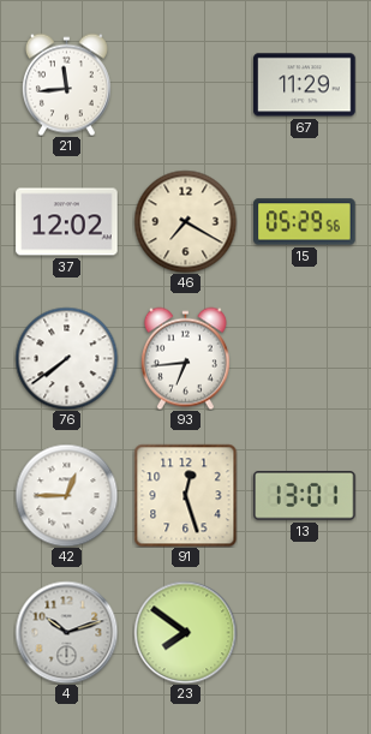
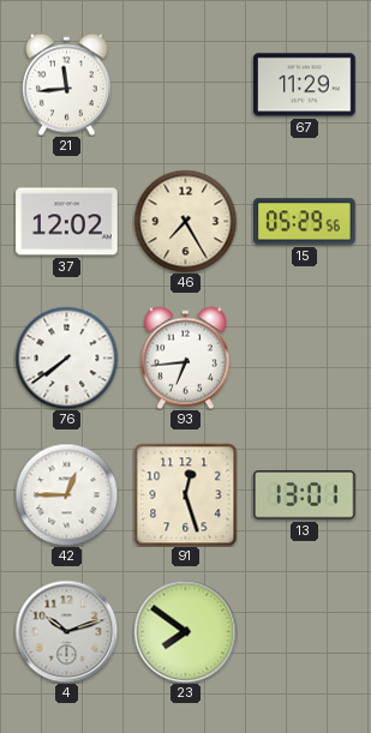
46: 7:20 -> 7:25
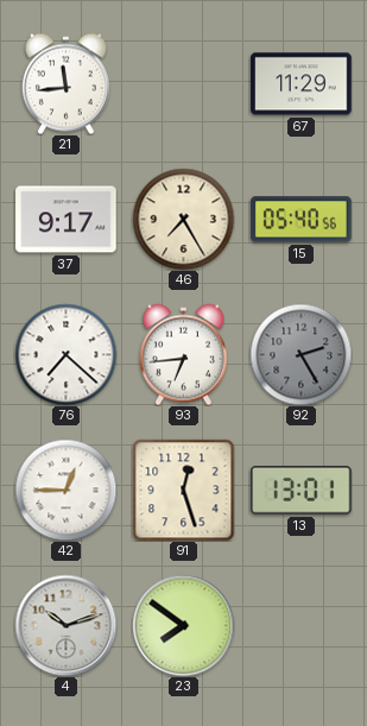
37: 12:02 -> 9:17
15: 05:29 -> 05:40
76: 7:39 -> 7:22
92: none -> 2:25
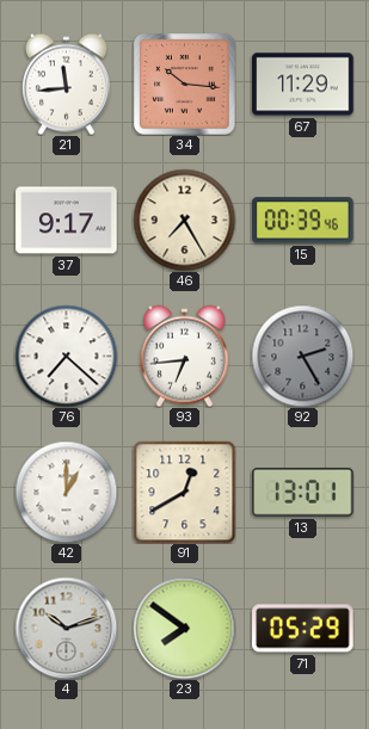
34: none -> 10:16
15: 05:40 -> 00:39
42: 12:45 -> 1:00
91: 12:27 -> 12:40
71: none -> 05:29
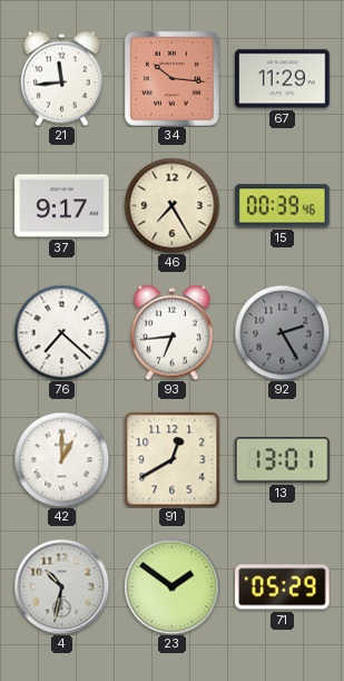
4: 10:12 -> 10:32
23: 7:51 -> 1:51
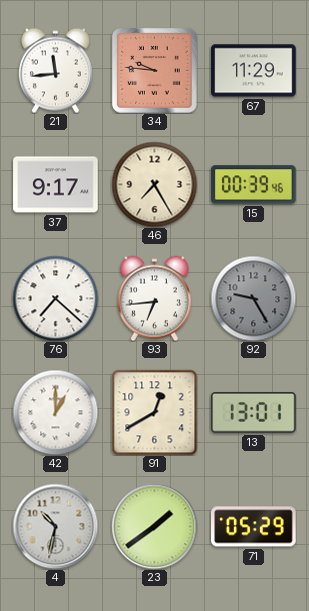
34: 10:16 -> 9:46
92: 2:25 -> 9:25
23: 1:51 -> 1:39
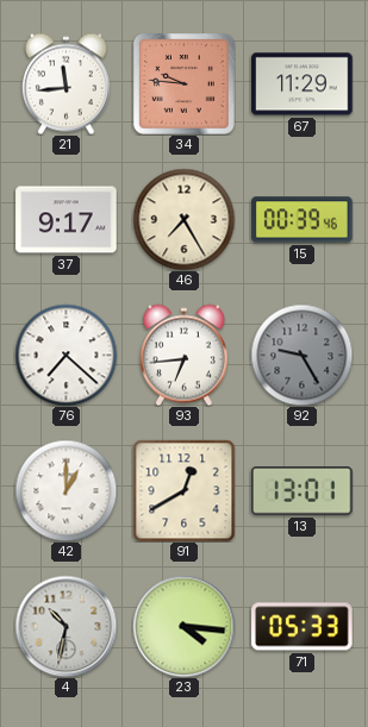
23: 1:39 -> 4:16
71: 05:29 -> 05:33
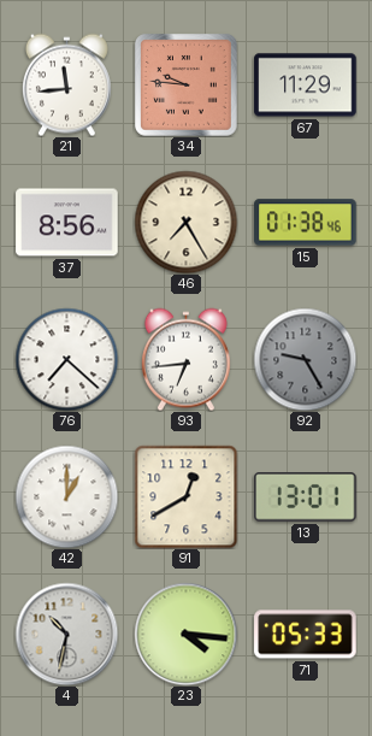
37: 9:17 -> 8:56
15: 00:39 -> 01:38
